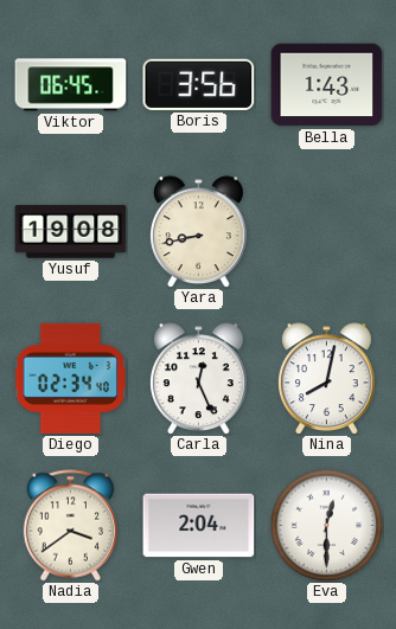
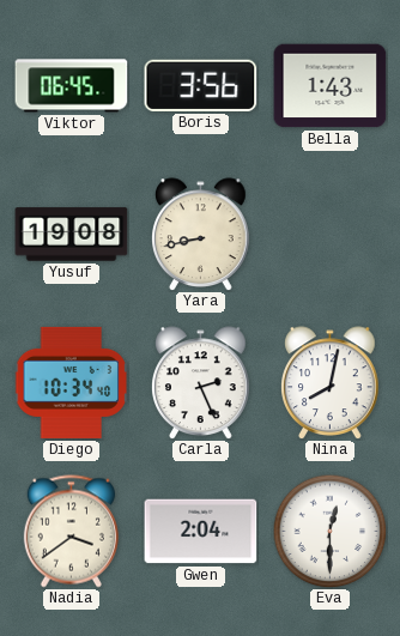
Diego: 02:34 -> 10:34
Carla: 12:26 -> 2:26
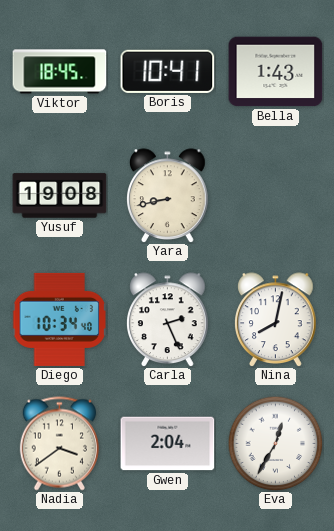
Viktor: 06:45 -> 18:45
Boris: 3:56 -> 10:41
Eva: 12:30 -> 12:35
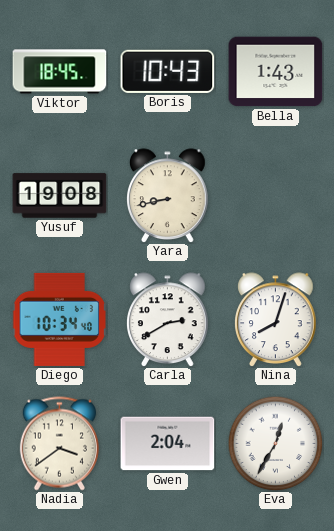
Boris: 10:41 -> 10:43
Carla: 2:26 -> 2:40
Nina: 8:02 -> 8:03
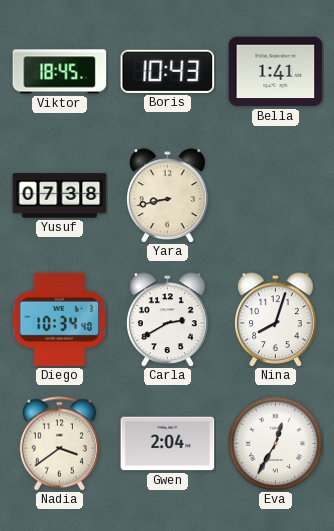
Bella: 1:43 -> 1:41
Yusuf: 19:08 -> 07:38
